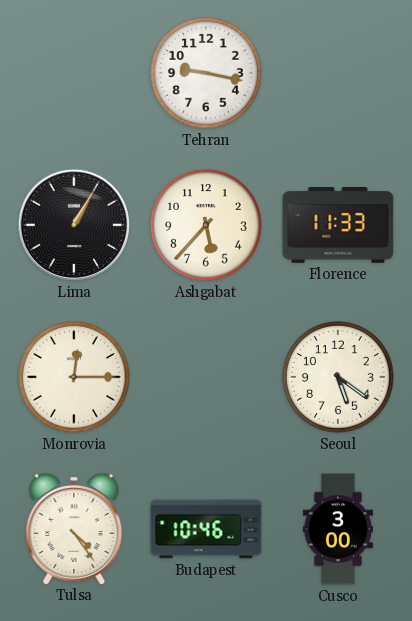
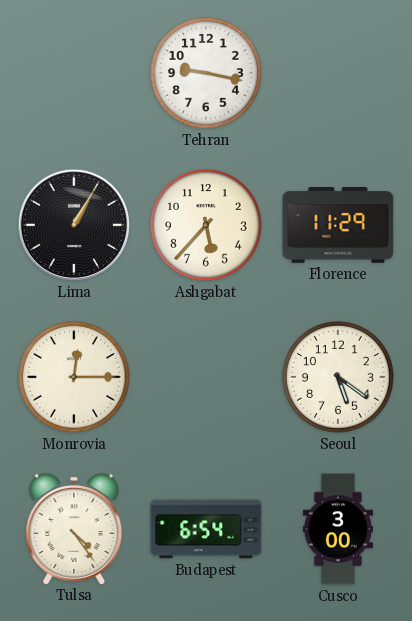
Florence: 11:33 -> 11:29
Budapest: 10:46 -> 6:54
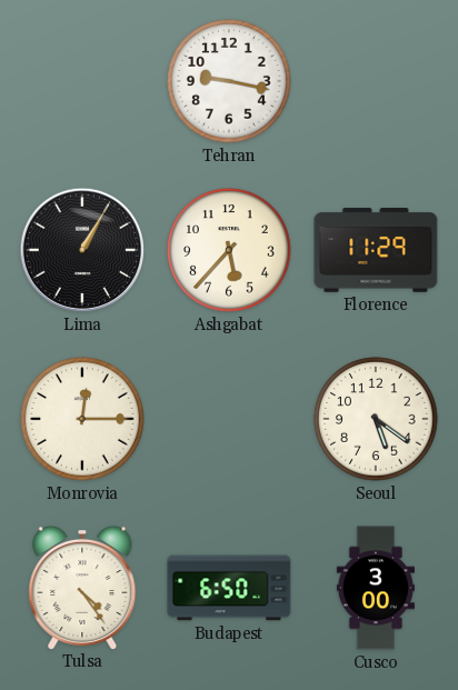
Budapest: 6:54 -> 6:50
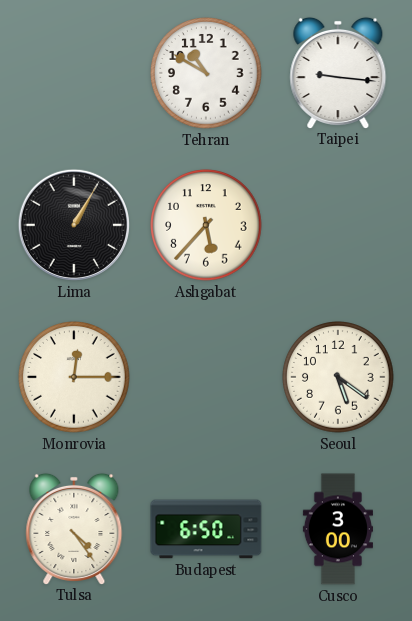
Tehran: 9:17 -> 10:50
Taipei: none -> 9:16
Florence: 11:29 -> none
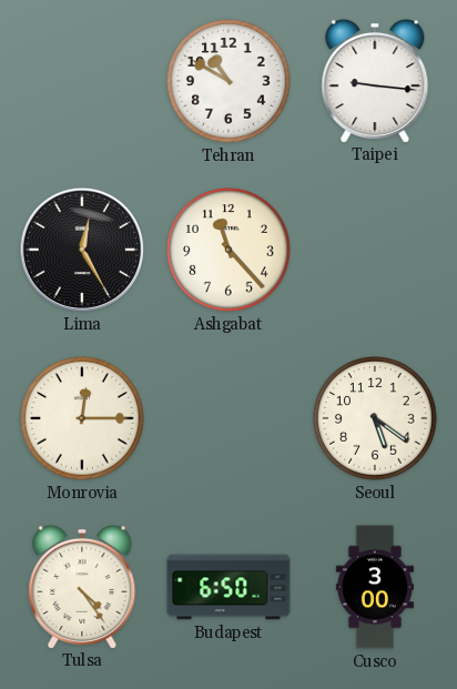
Lima: 1:05 -> 12:25
Ashgabat: 5:37 -> 11:23
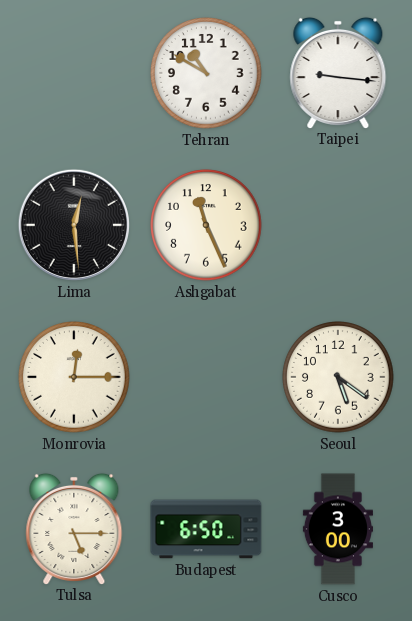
Lima: 12:25 -> 12:29
Ashgabat: 11:23 -> 11:26
Tulsa: 4:24 -> 5:15
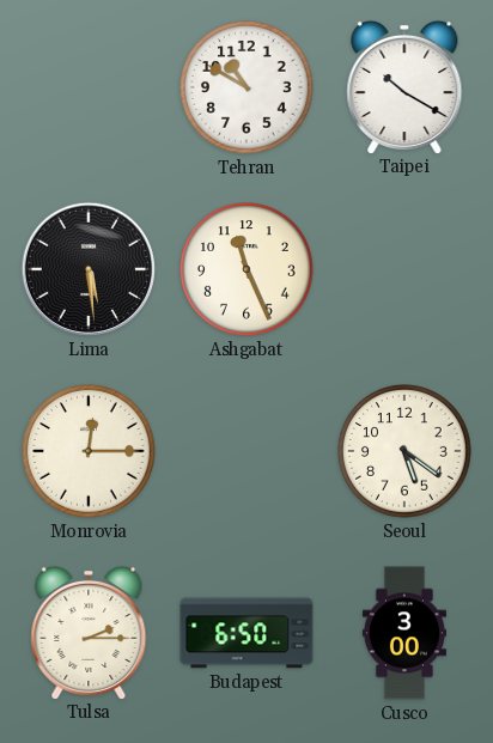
Taipei: 9:16 -> 10:20
Lima: 12:29 -> 5:29
Tulsa: 5:15 -> 2:15
